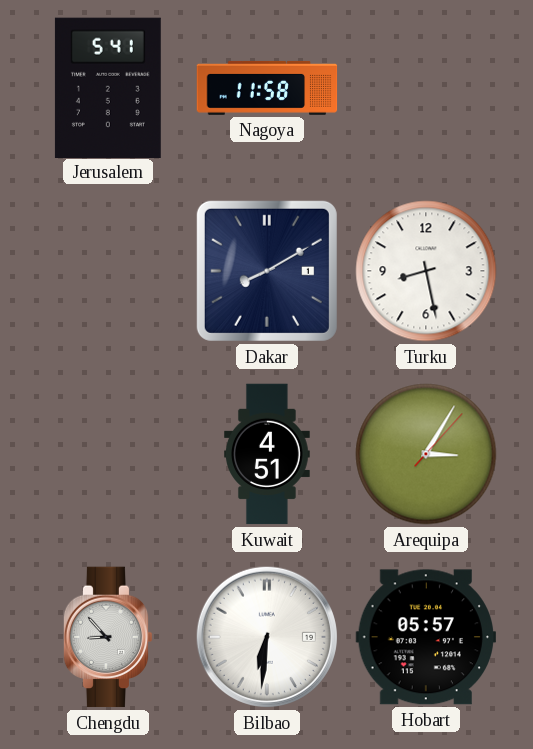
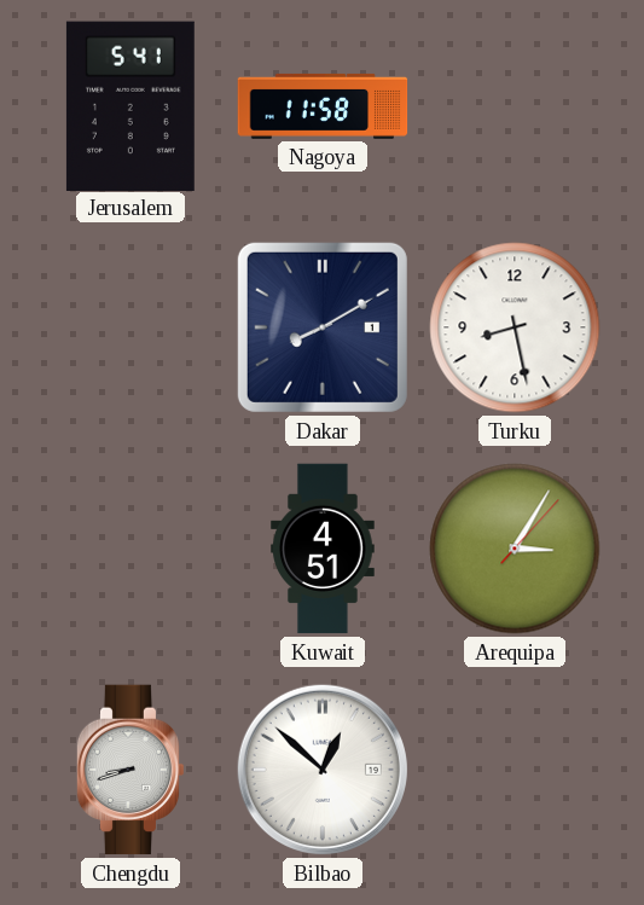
Chengdu: 8:53 -> 8:42
Bilbao: 6:31 -> 12:52
Hobart: 05:57 -> none
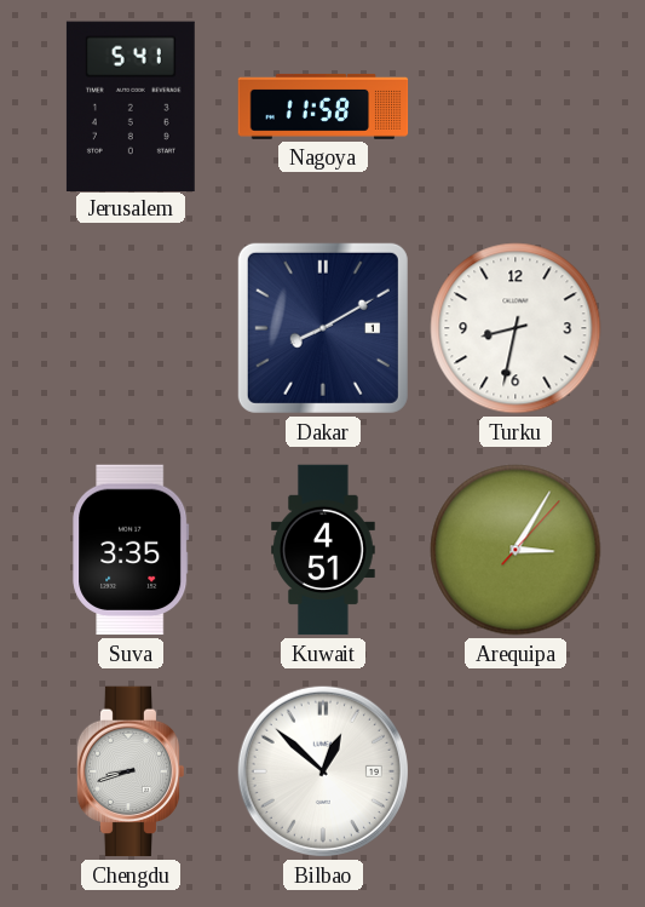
Turku: 8:28 -> 8:32
Suva: none -> 3:35
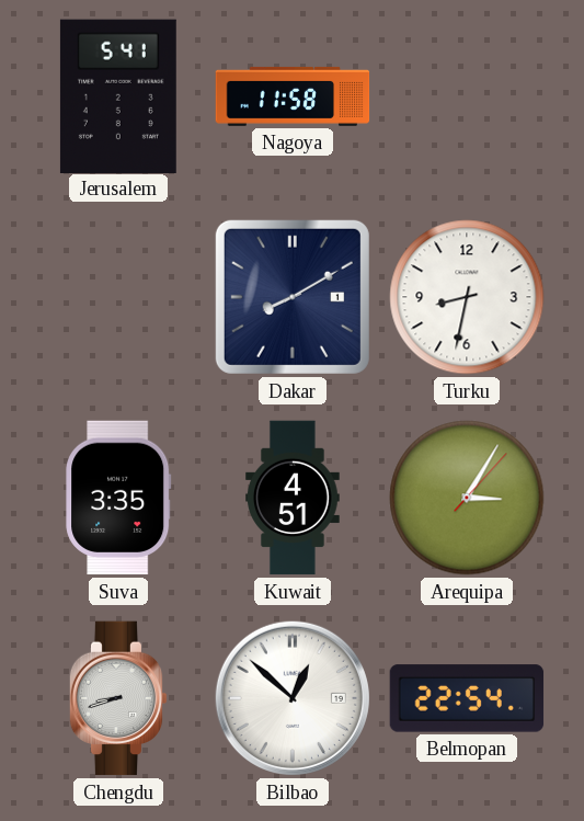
Belmopan: none -> 22:54
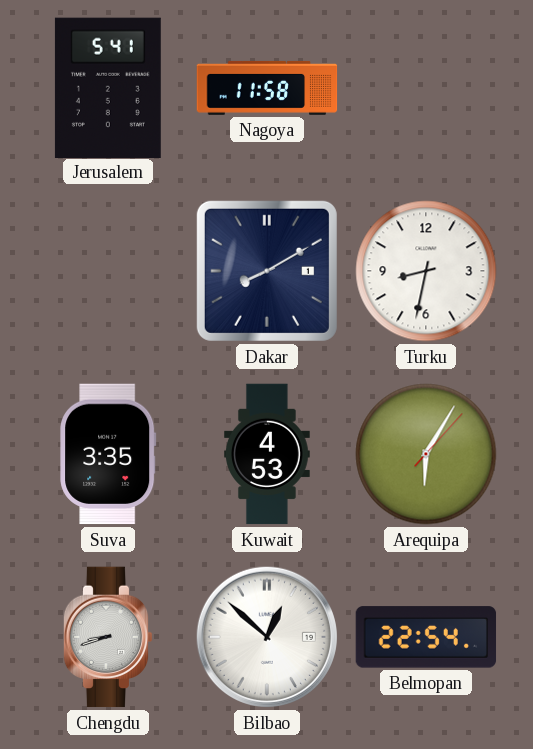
Kuwait: 4:51 -> 4:53
Arequipa: 3:05 -> 6:05
